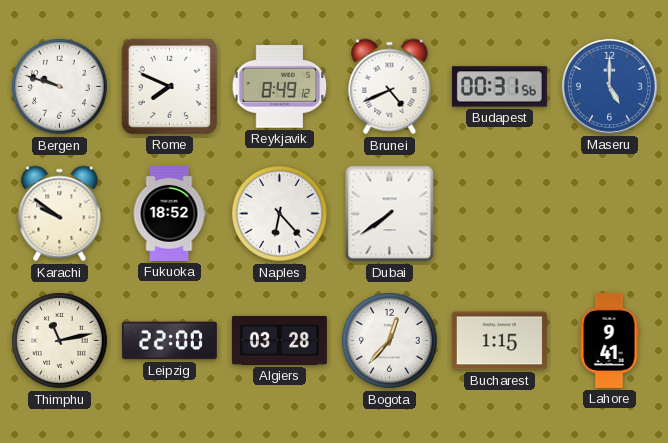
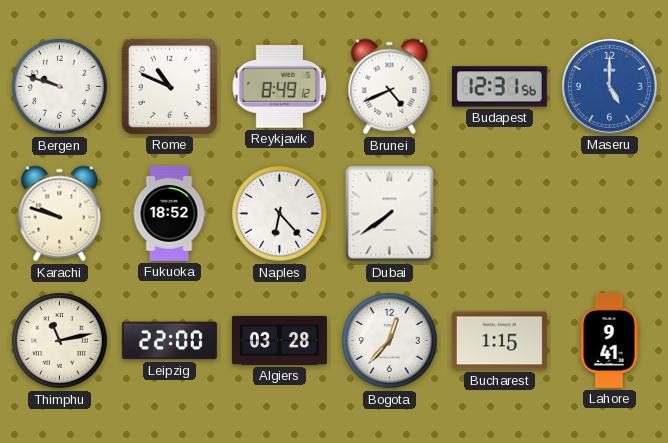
Rome: 7:49 -> 10:49
Budapest: 00:31 -> 12:31
Karachi: 9:51 -> 9:48
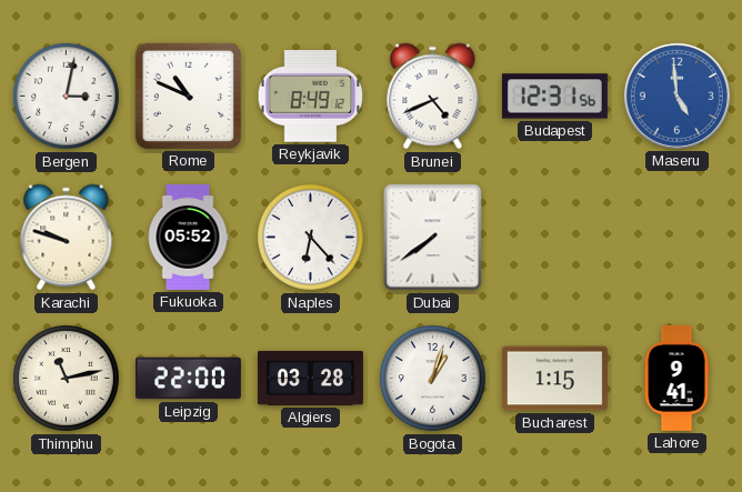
Bergen: 9:48 -> 3:02
Maseru: 5:00 -> 4:59
Fukuoka: 18:52 -> 05:52
Bogota: 12:37 -> 1:03
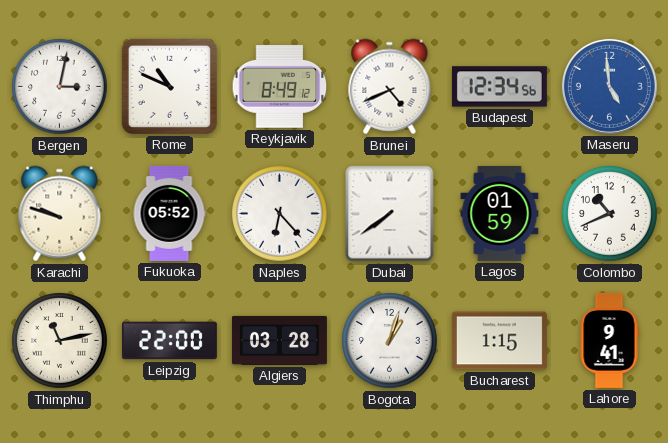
Budapest: 12:31 -> 12:34
Lagos: none -> 01:59
Colombo: none -> 10:41
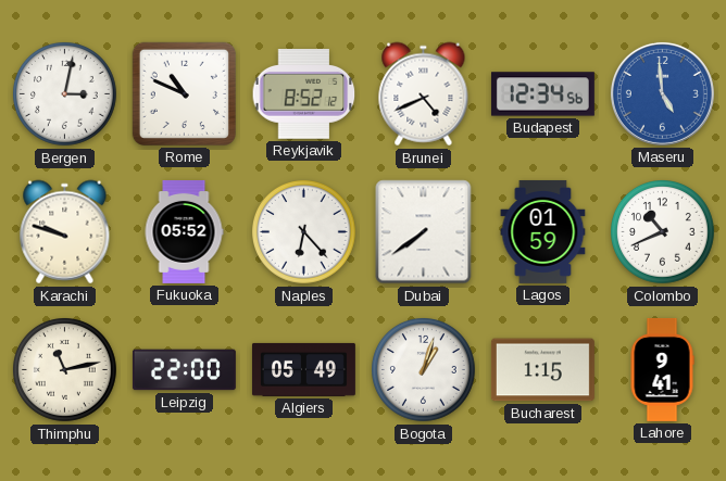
Reykjavik: 8:49 -> 8:52
Algiers: 03:28 -> 05:49
